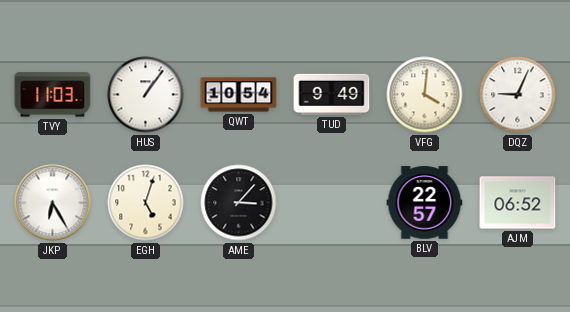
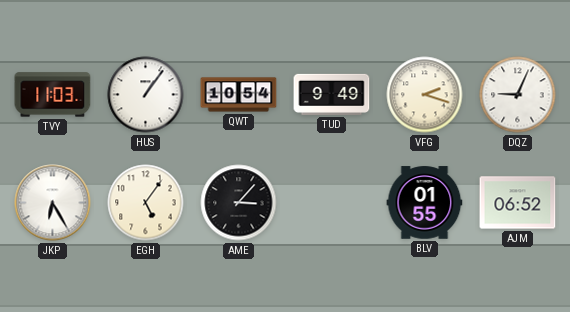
VFG: 4:01 -> 2:18
EGH: 5:03 -> 5:06
BLV: 22:57 -> 01:55
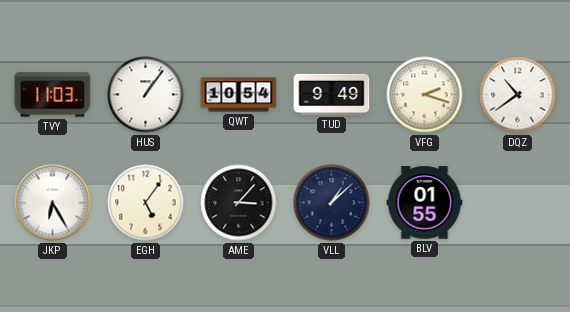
DQZ: 9:04 -> 10:39
VLL: none -> 1:08
AJM: 06:52 -> none
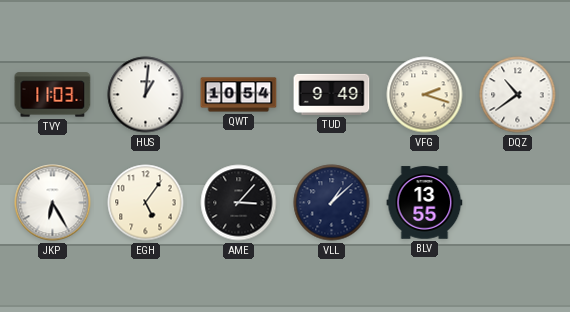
HUS: 1:06 -> 1:01
BLV: 01:55 -> 13:55
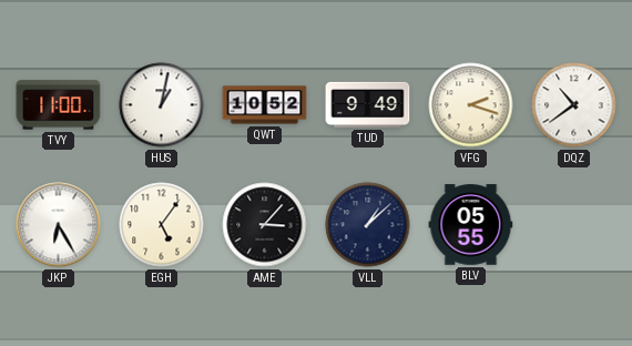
TVY: 11:03 -> 11:00
HUS: 1:01 -> 1:02
QWT: 10:54 -> 10:52
BLV: 13:55 -> 05:55
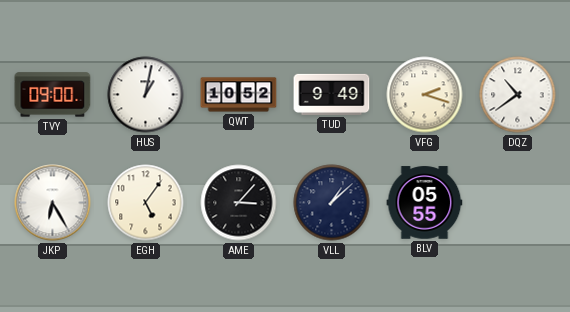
TVY: 11:00 -> 09:00
